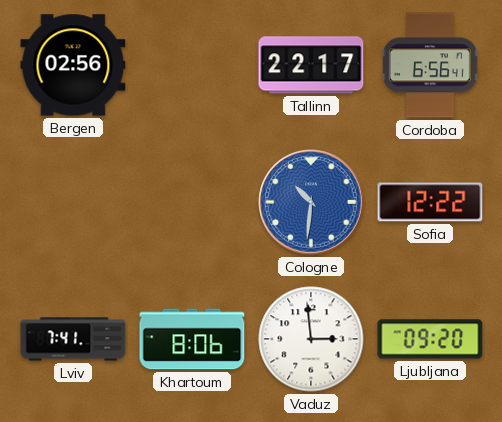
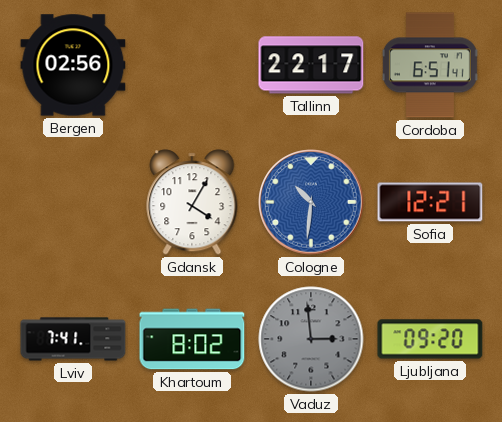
Cordoba: 6:56 -> 6:51
Gdansk: none -> 4:05
Sofia: 12:22 -> 12:21
Khartoum: 8:06 -> 8:02
Vaduz dial: white -> grey
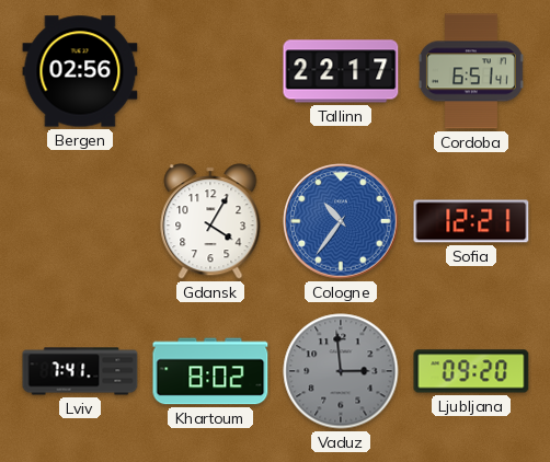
Cologne: 10:31 -> 10:36
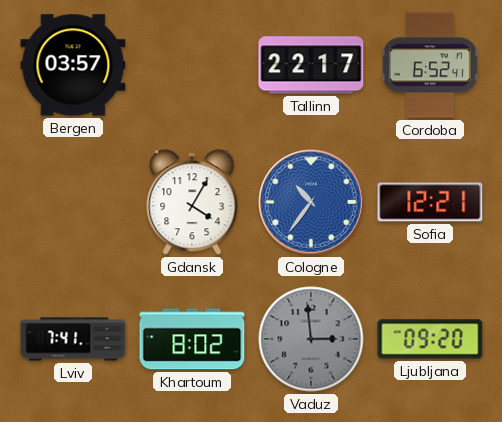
Bergen: 02:56 -> 03:57
Cordoba: 6:51 -> 6:52
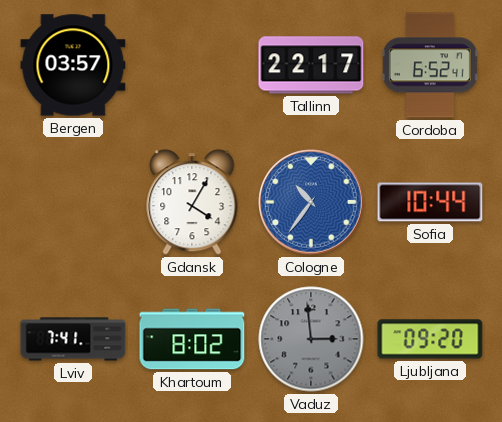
Sofia: 12:21 -> 10:44
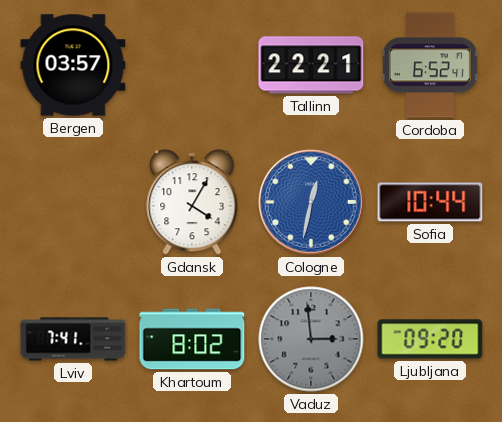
Tallinn: 22:17 -> 22:21
Cologne: 10:36 -> 12:32
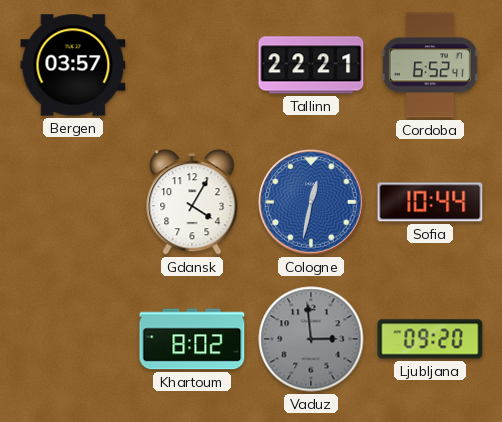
Lviv: 7:41 -> none
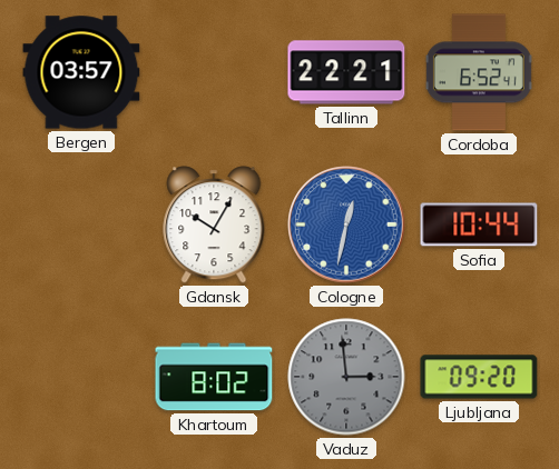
Gdansk: 4:05 -> 10:05
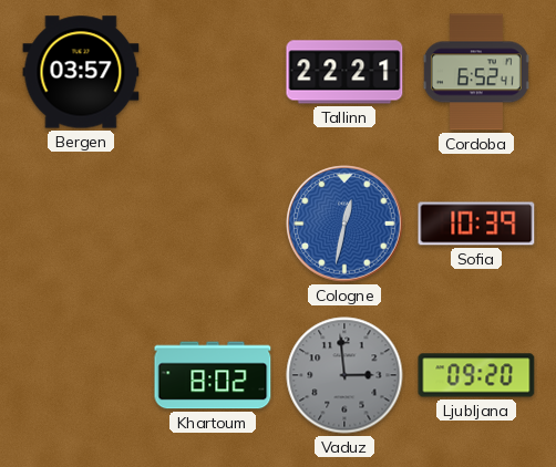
Gdansk: 10:05 -> none
Sofia: 10:44 -> 10:39
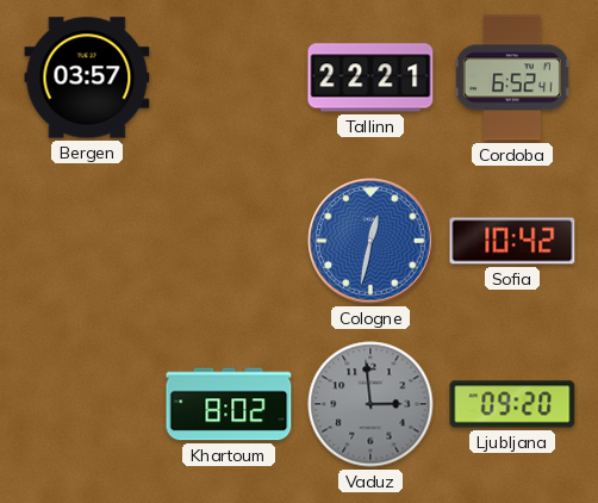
Sofia: 10:39 -> 10:42
